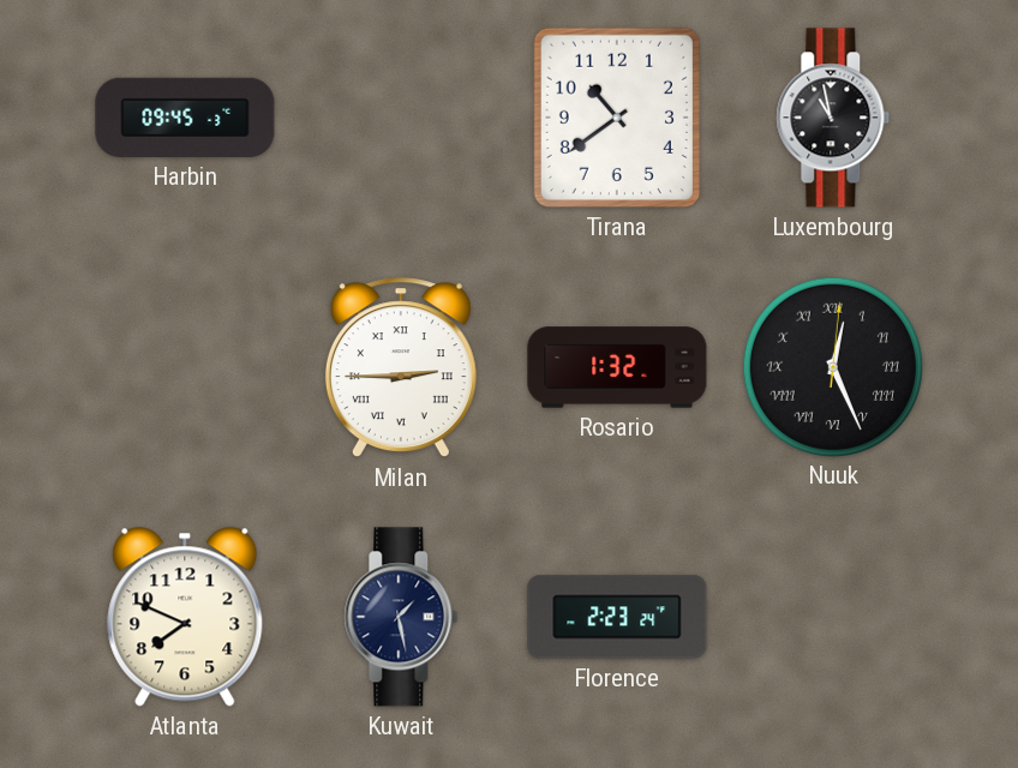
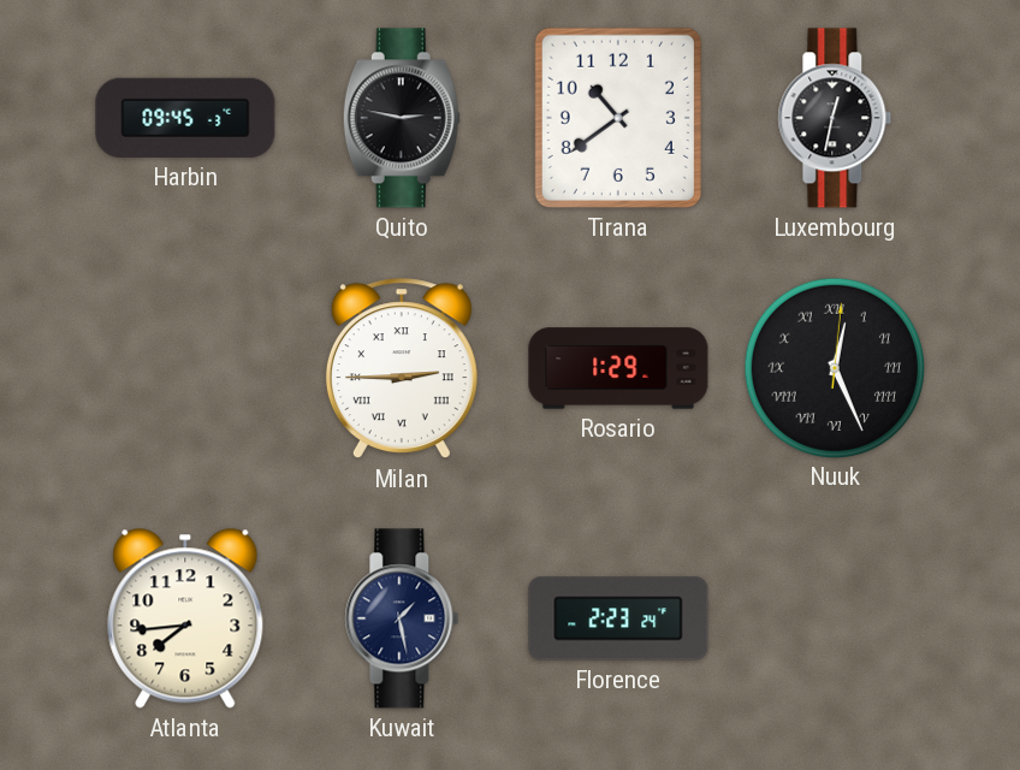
Quito: none -> 2:47
Luxembourg: 10:58 -> 12:32
Rosario: 1:32 -> 1:29
Atlanta: 7:49 -> 7:44
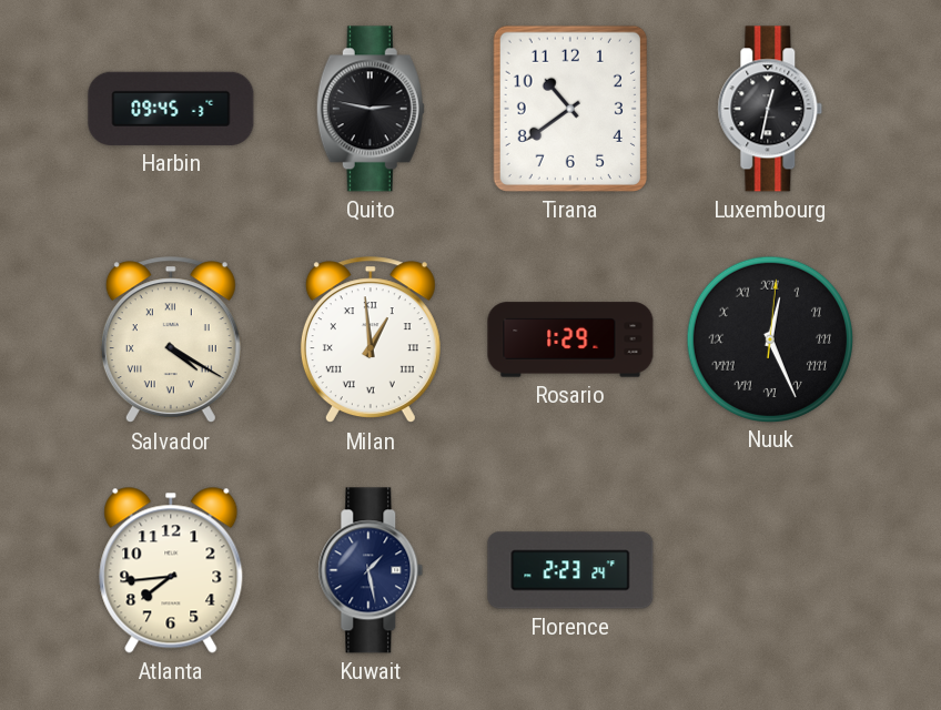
Salvador: none -> 4:20
Milan: 2:45 -> 12:59
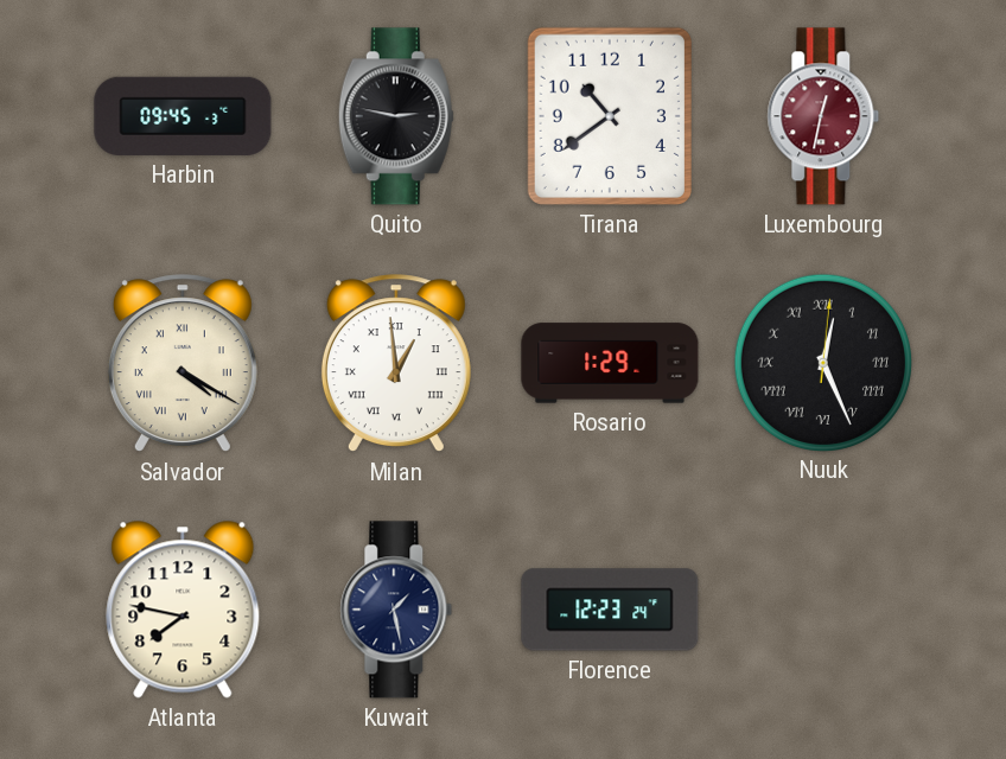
Luxembourg dial: black -> burgundy
Atlanta: 7:44 -> 7:47
Florence: 2:23 -> 12:23
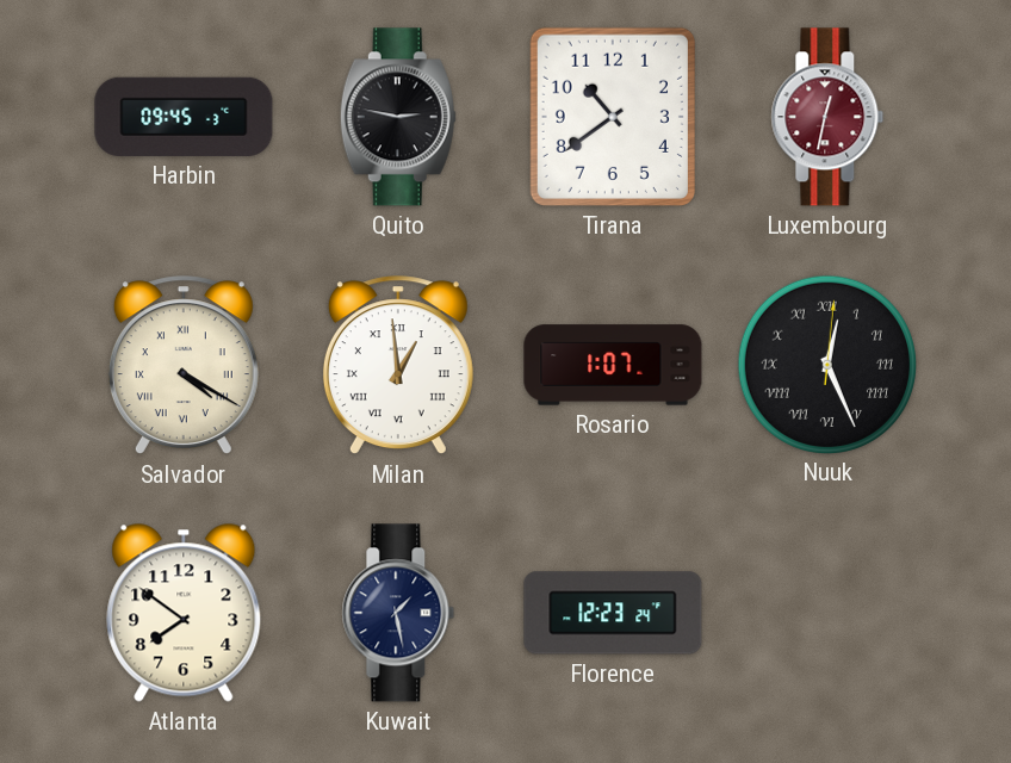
Rosario: 1:29 -> 1:07
Atlanta: 7:47 -> 7:51
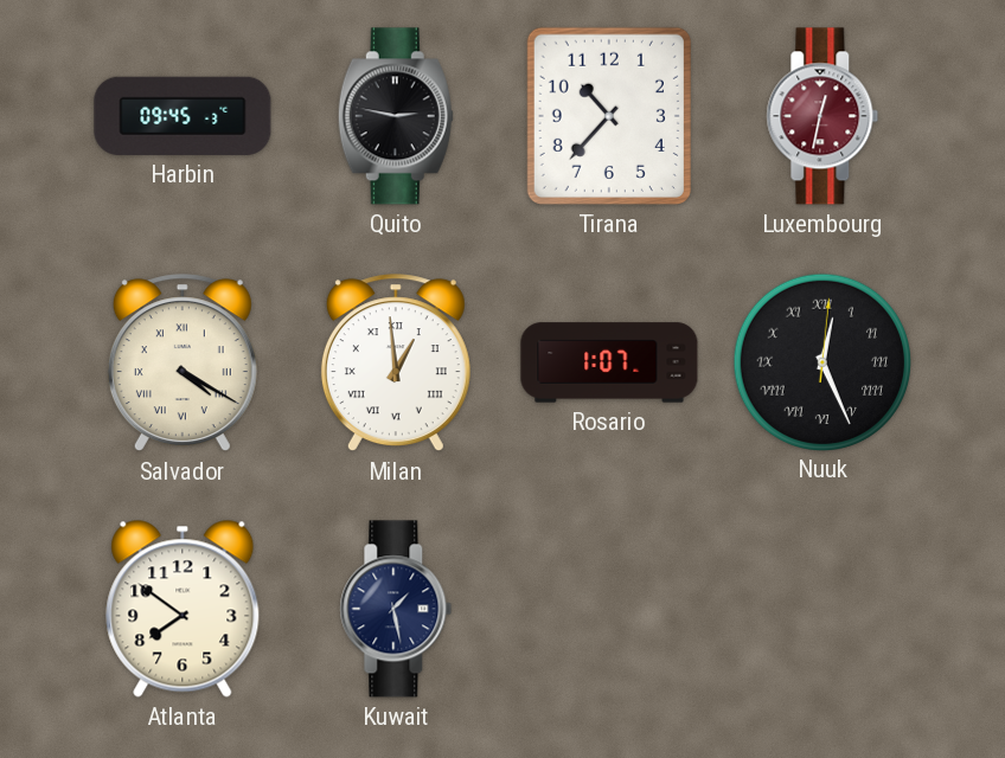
Tirana: 10:39 -> 10:37
Florence: 12:23 -> none
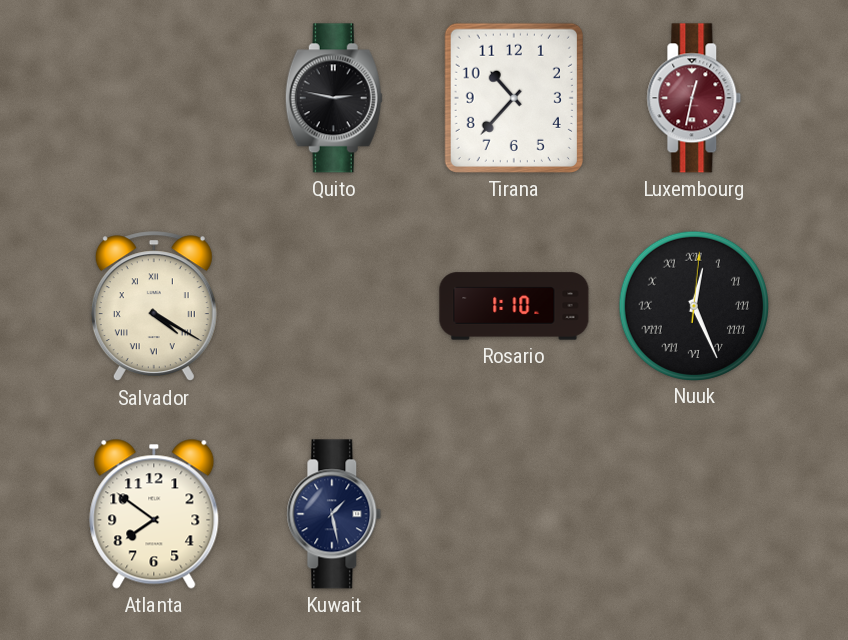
Harbin: 09:45 -> none
Milan: 12:59 -> none
Rosario: 1:07 -> 1:10
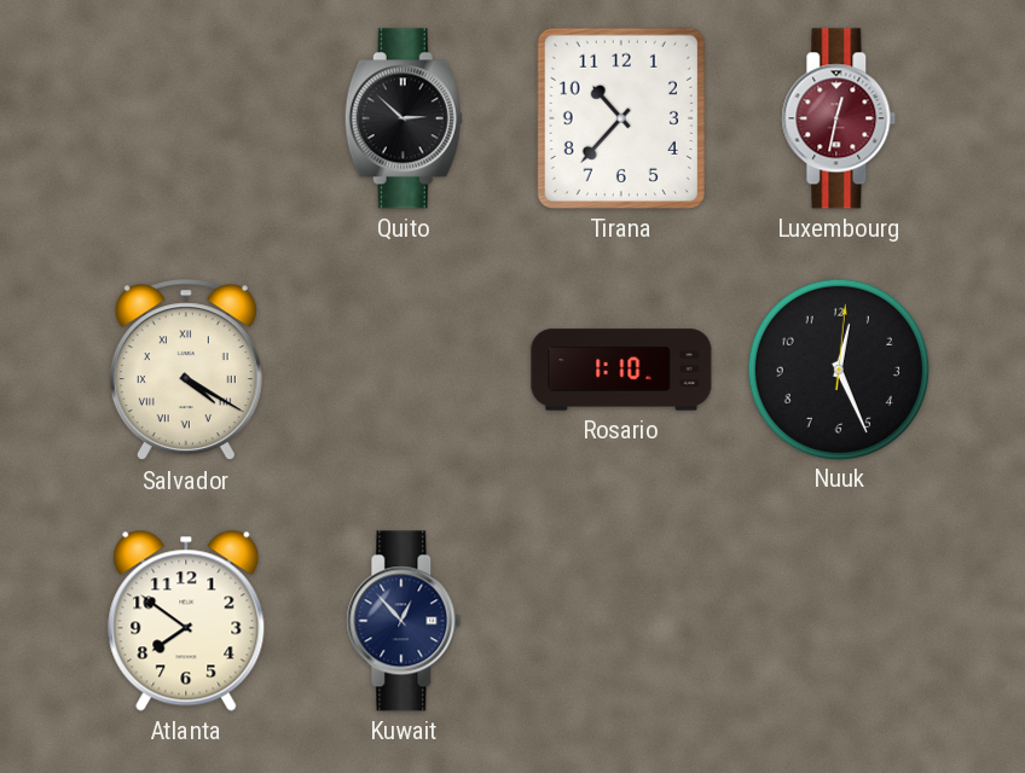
Quito: 2:47 -> 2:52
Nuuk numerals: Roman -> Arabic
Kuwait: 1:28 -> 12:53
